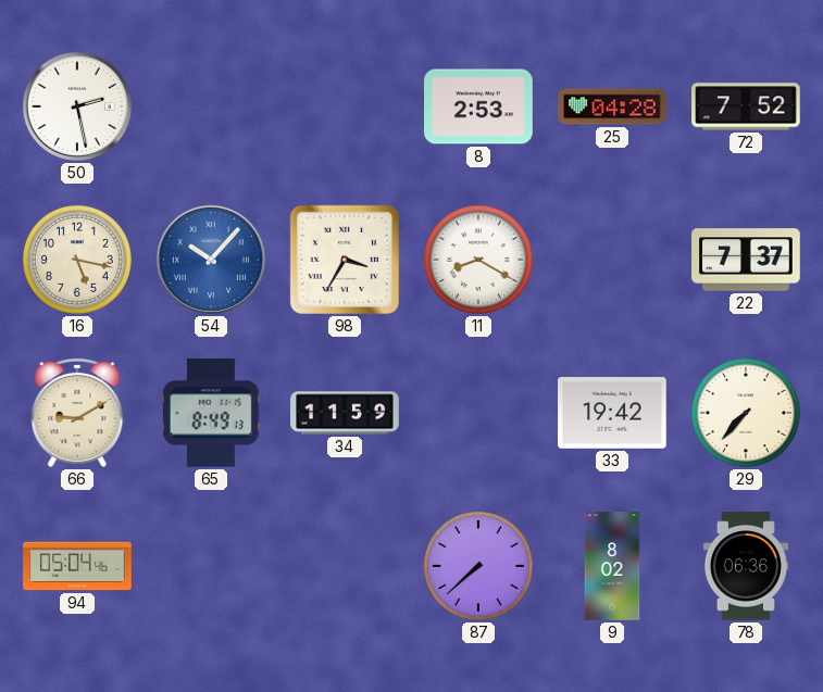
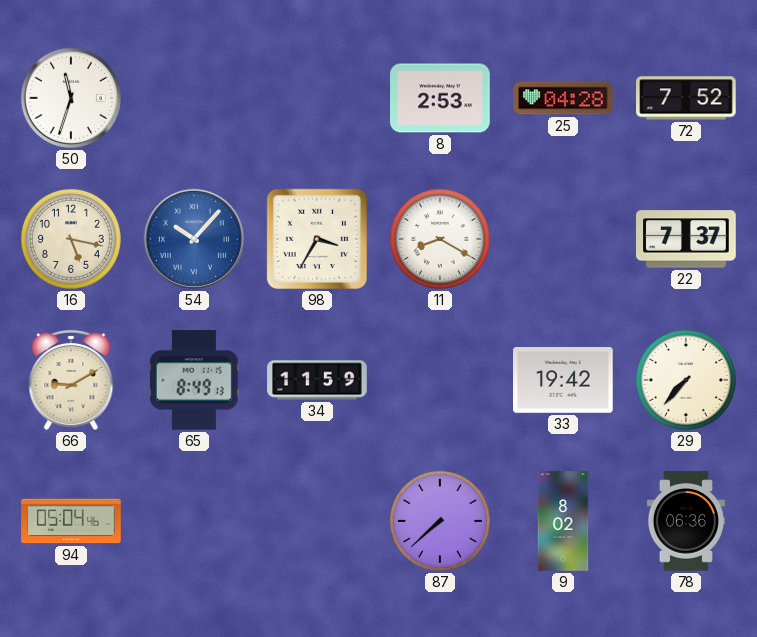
50: 2:28 -> 11:33
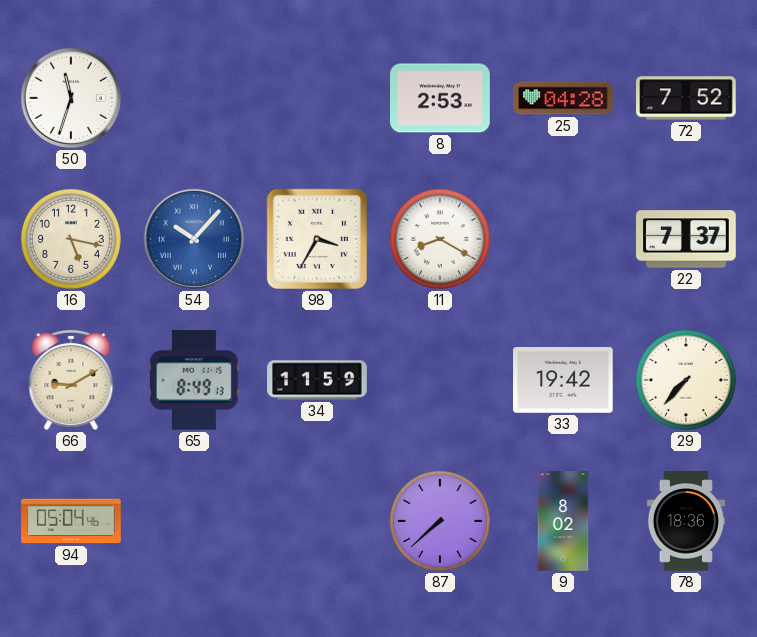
78: 06:36 -> 18:36
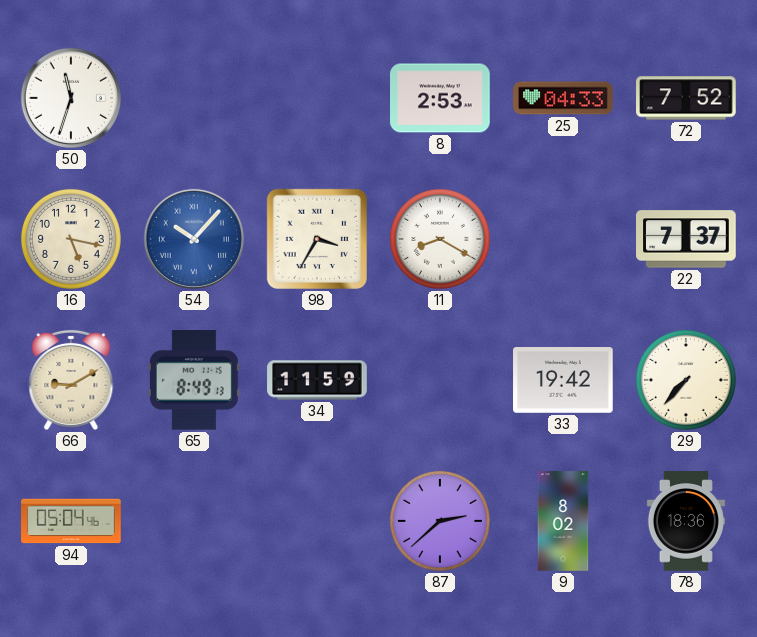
25: 04:28 -> 04:33
87: 7:38 -> 2:38
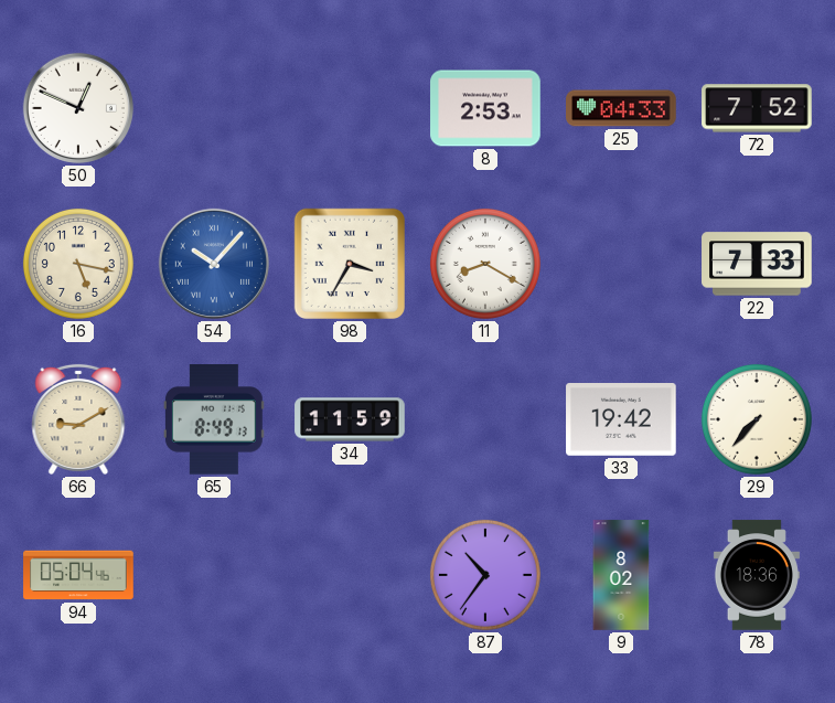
50: 11:33 -> 12:49
22: 7:37 -> 7:33
87: 2:38 -> 10:36
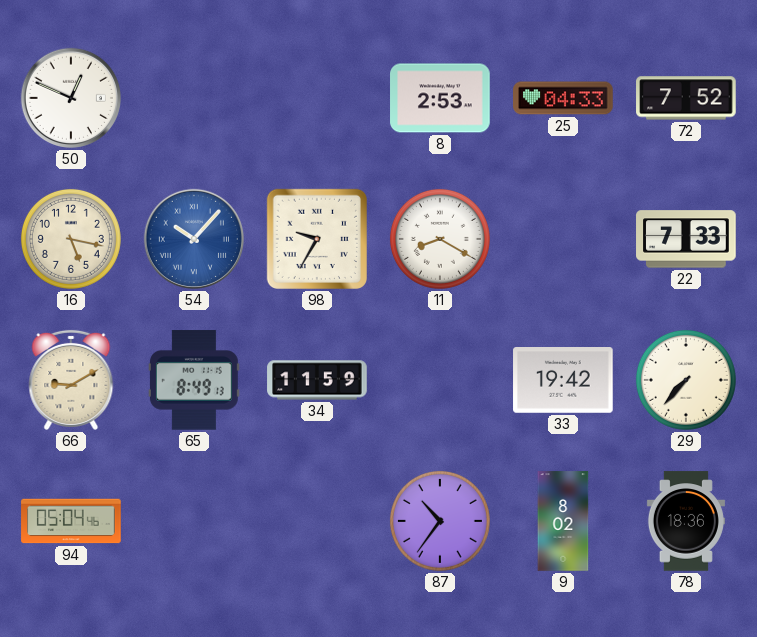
98: 3:35 -> 9:35
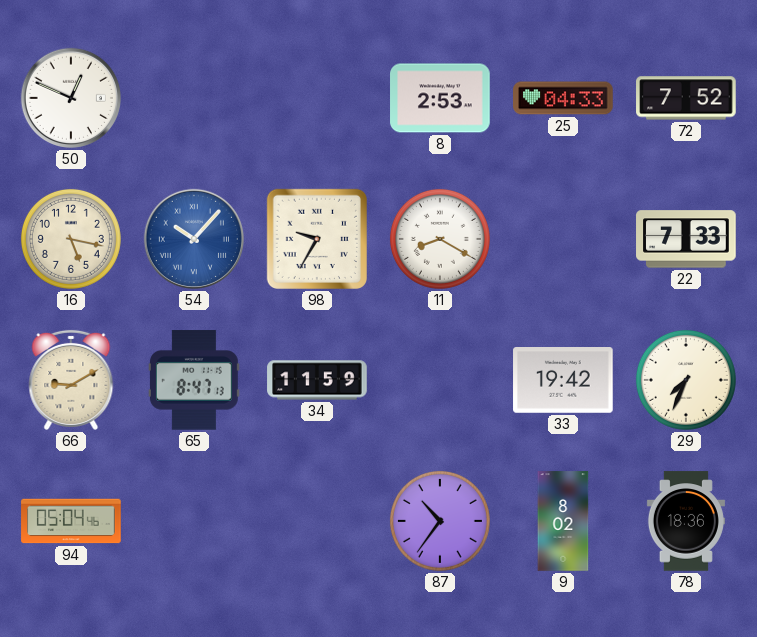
65: 8:49 -> 8:47
29: 7:37 -> 7:34
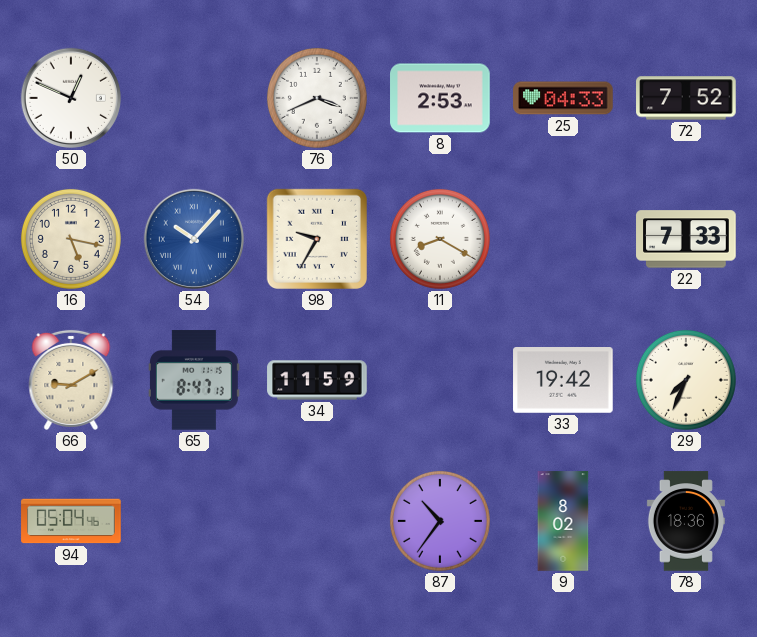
76: none -> 3:41
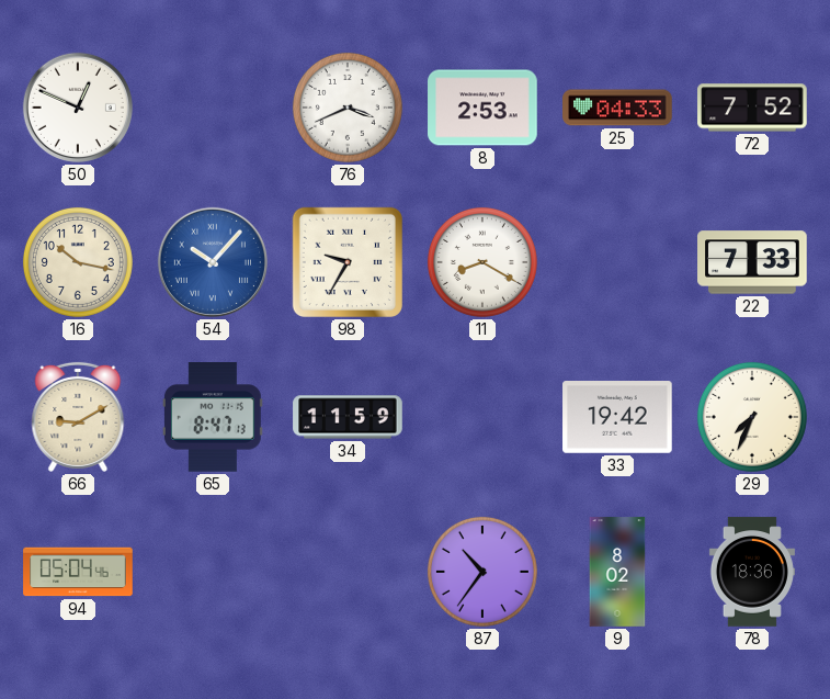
16: 5:17 -> 10:17
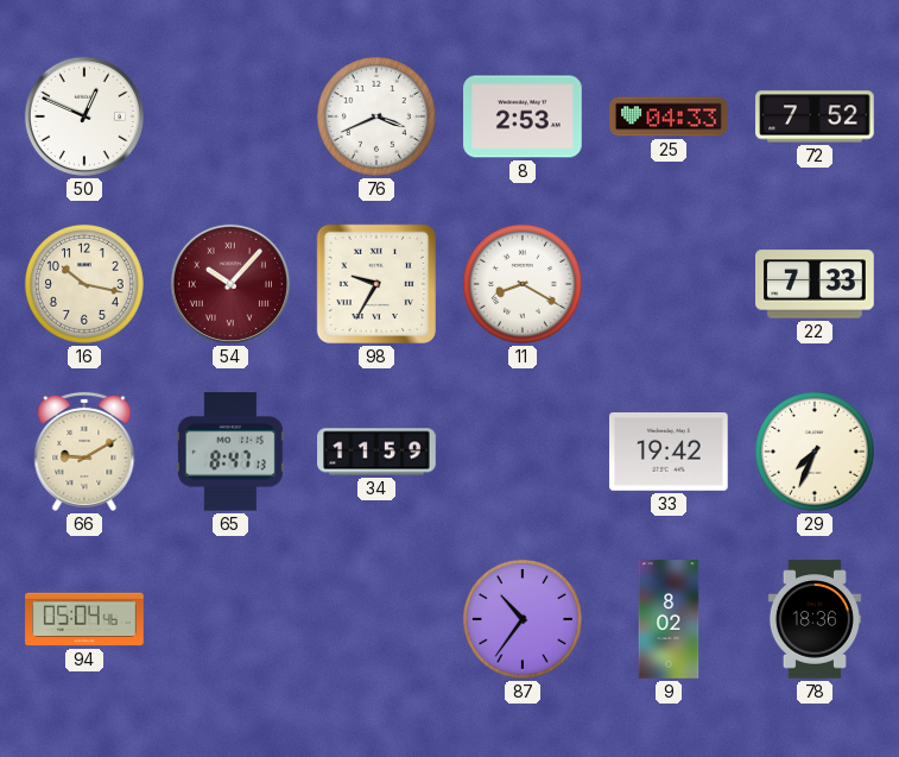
54 dial: blue -> burgundy
